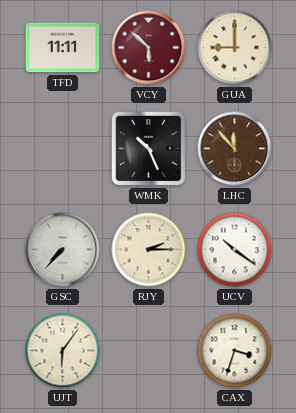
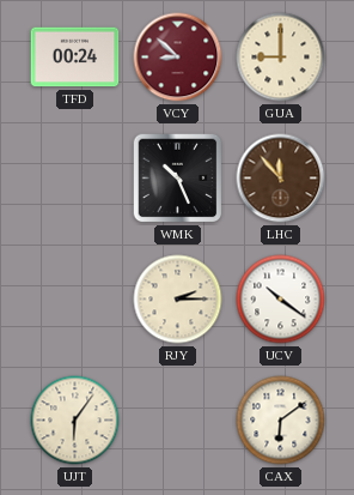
TFD: 11:11 -> 00:24
VCY: 5:52 -> 8:52
GSC: 7:37 -> none
CAX: 3:33 -> 6:09
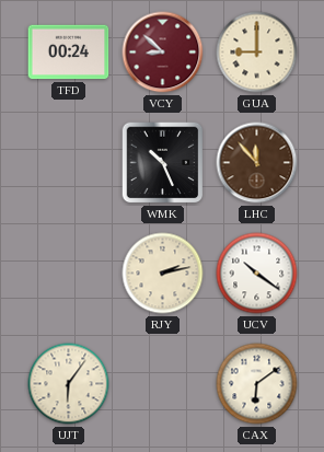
RJY: 2:15 -> 2:13
